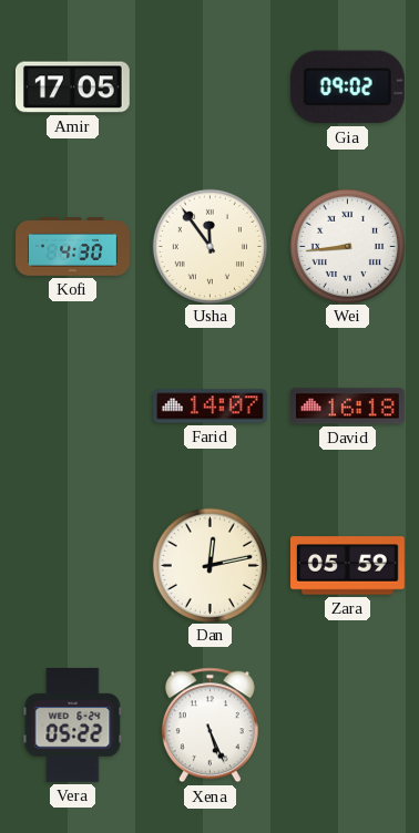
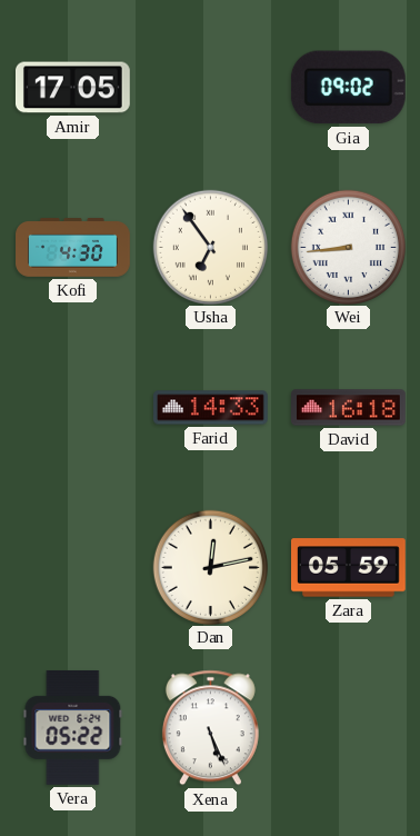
Usha: 11:54 -> 6:54
Farid: 14:07 -> 14:33
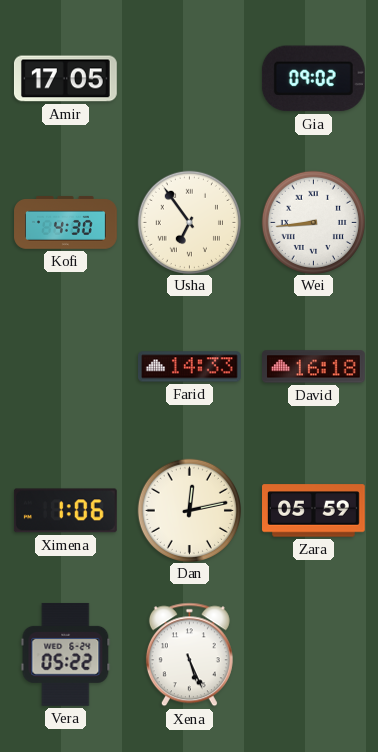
Ximena: none -> 1:06
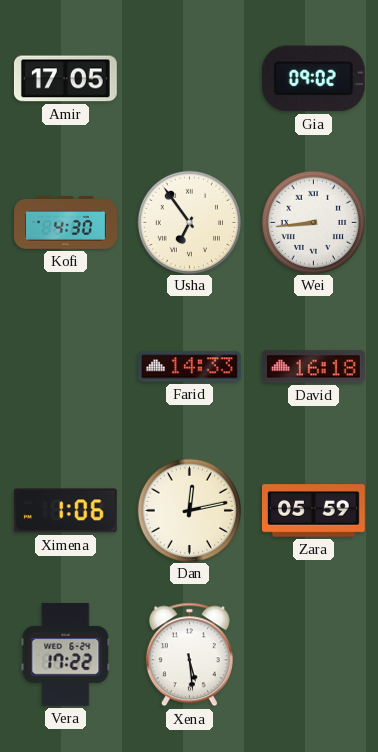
Vera: 05:22 -> 17:22
Xena: 5:26 -> 5:29
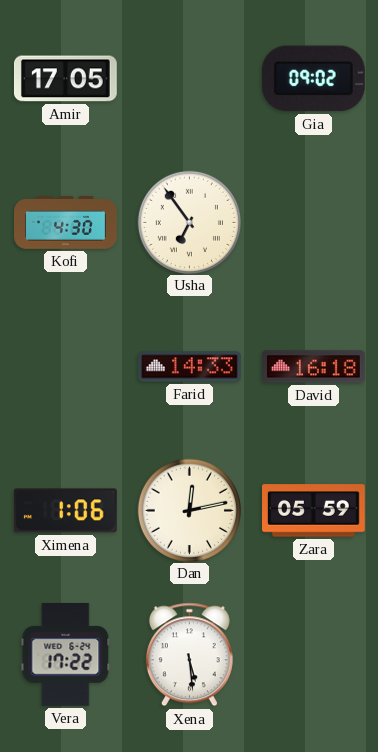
Wei: 8:44 -> none
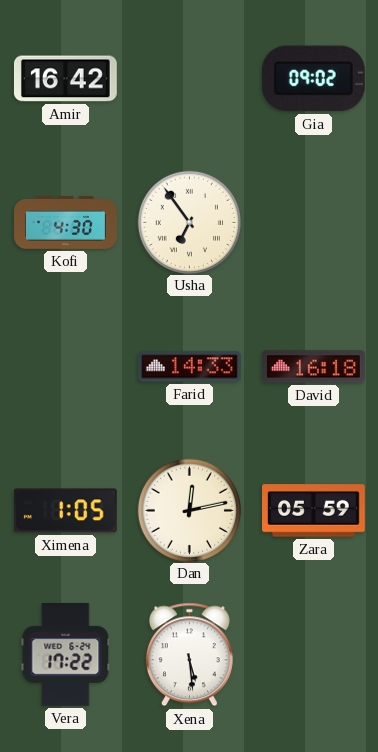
Amir: 17:05 -> 16:42
Ximena: 1:06 -> 1:05
